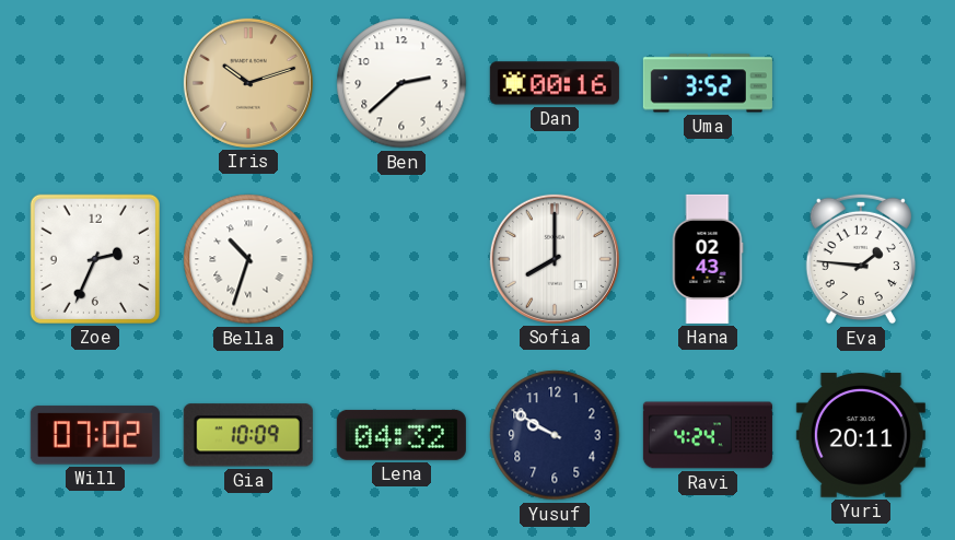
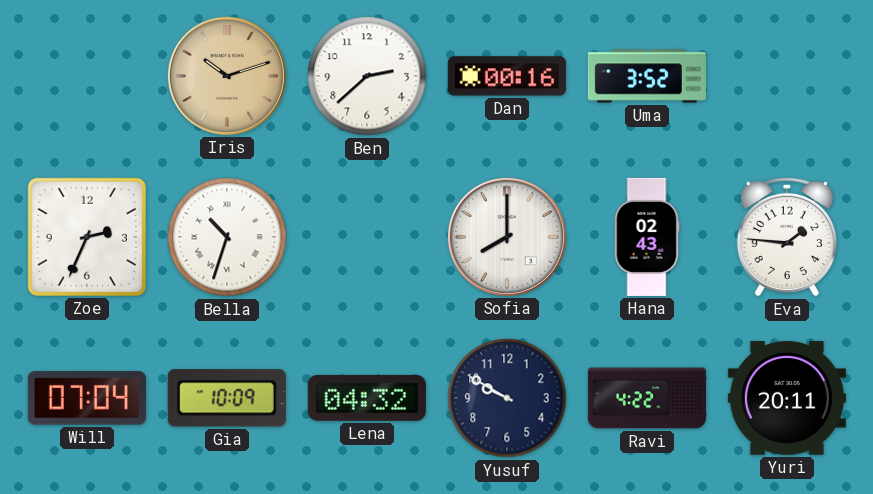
Will: 07:02 -> 07:04
Ravi: 4:24 -> 4:22
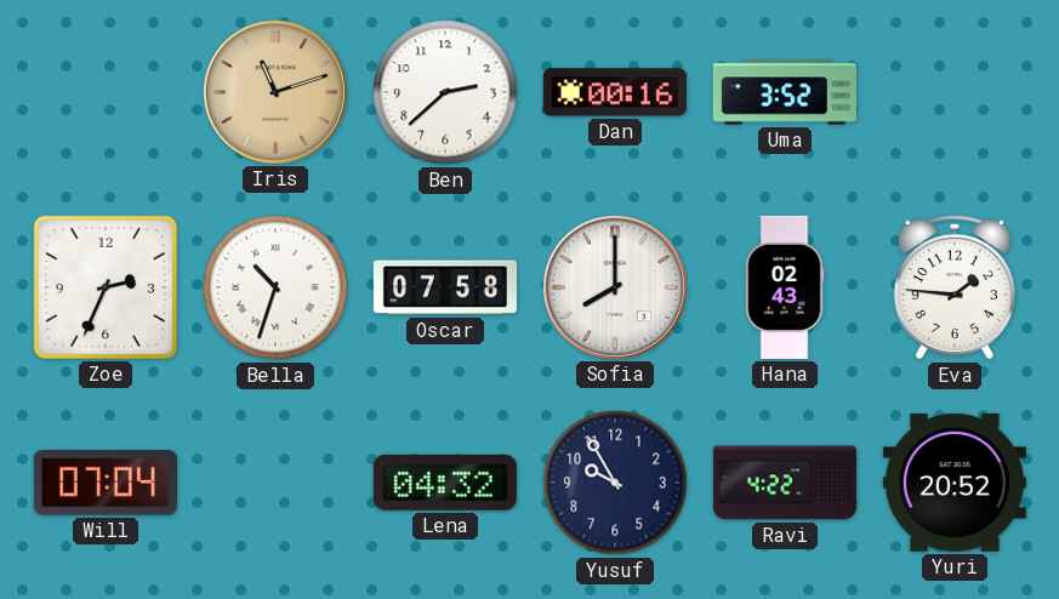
Iris: 10:12 -> 11:12
Oscar: none -> 07:58
Gia: 10:09 -> none
Yusuf: 9:50 -> 9:55
Yuri: 20:11 -> 20:52
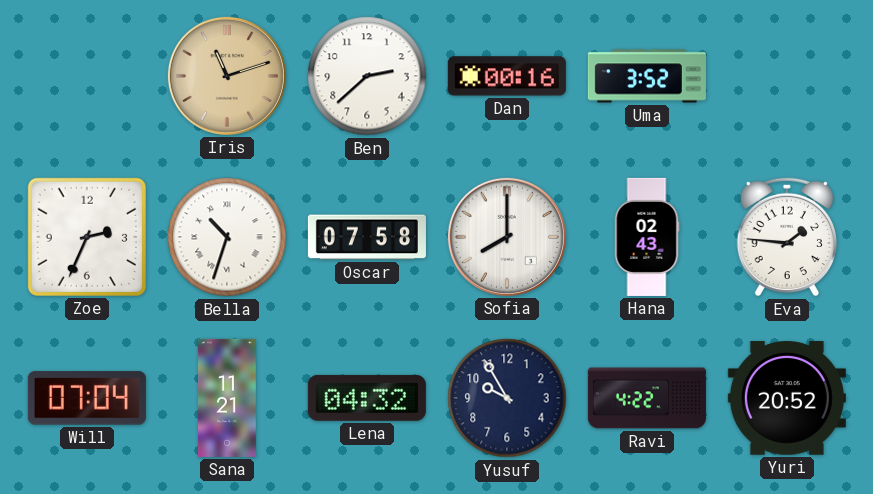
Sana: none -> 11:21
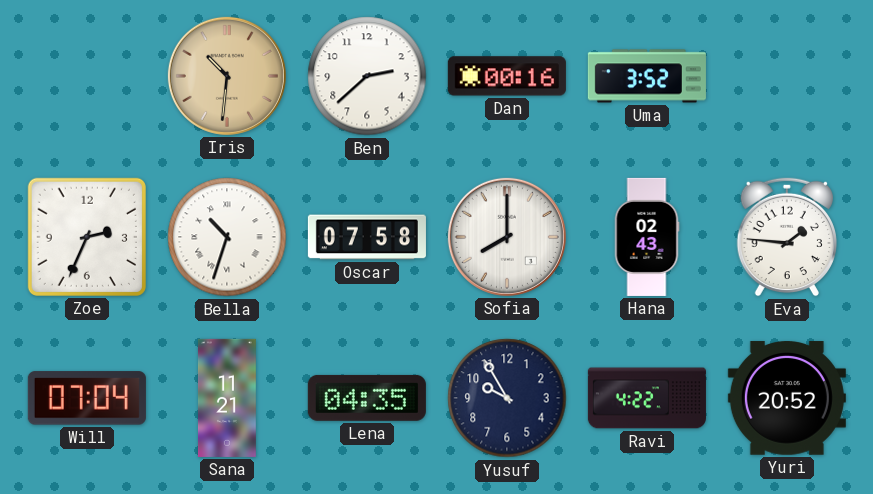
Iris: 11:12 -> 10:31
Lena: 04:32 -> 04:35
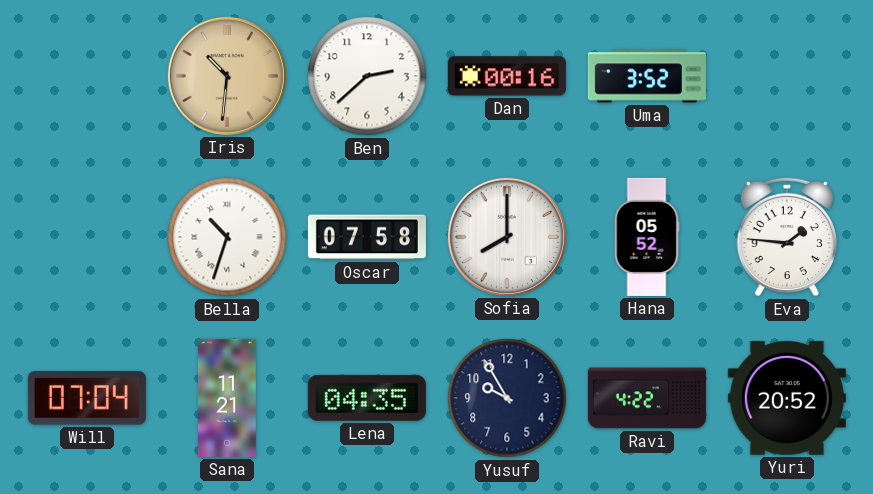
Zoe: 2:34 -> none
Hana: 02:43 -> 05:52
